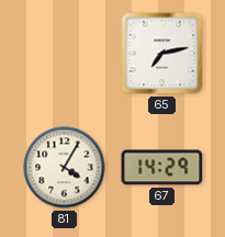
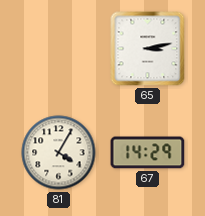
65: 7:13 -> 3:13
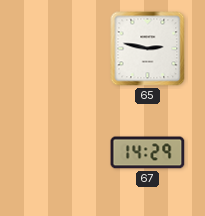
65: 3:13 -> 2:47
81: 4:05 -> none
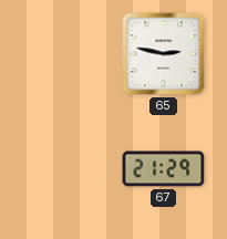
67: 14:29 -> 21:29
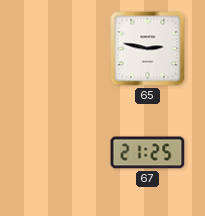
67: 21:29 -> 21:25
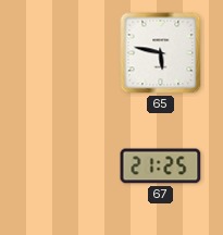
65: 2:47 -> 5:47
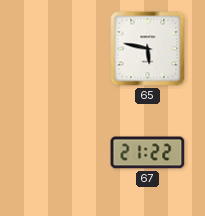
67: 21:25 -> 21:22
